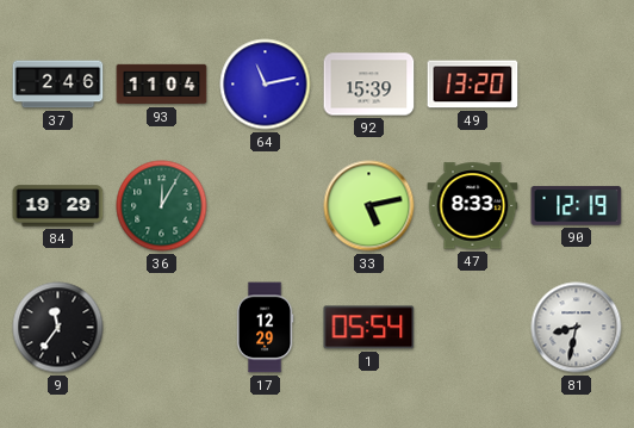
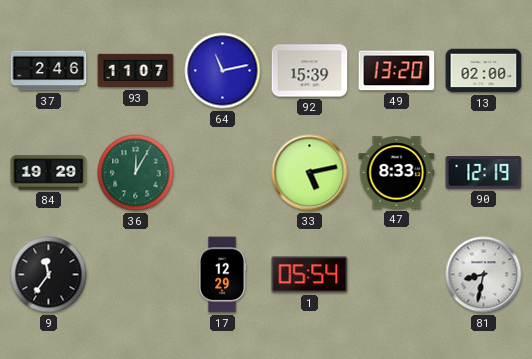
93: 11:04 -> 11:07
13: none -> 02:00
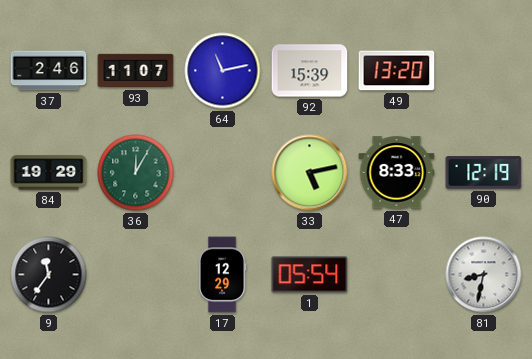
13: 02:00 -> none
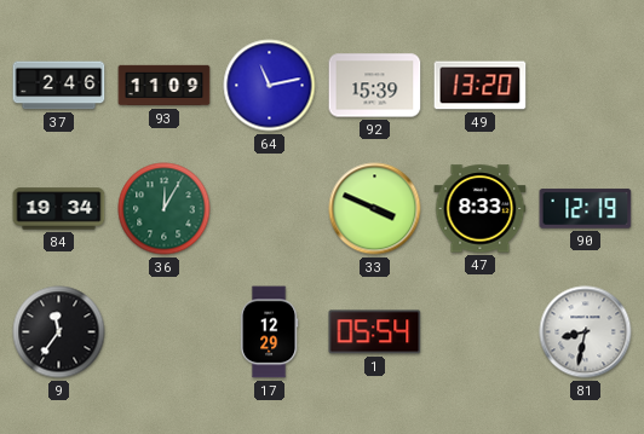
93: 11:07 -> 11:09
84: 19:29 -> 19:34
33: 5:13 -> 3:49
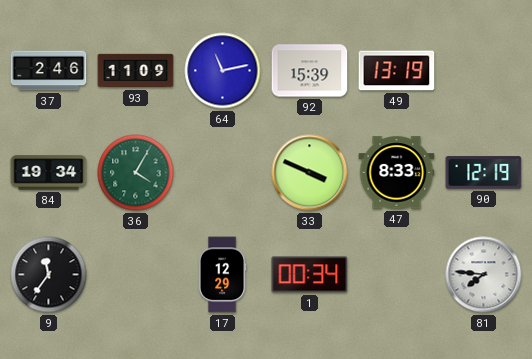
49: 13:20 -> 13:19
36: 12:05 -> 4:05
1: 05:54 -> 00:34
81: 8:32 -> 7:46
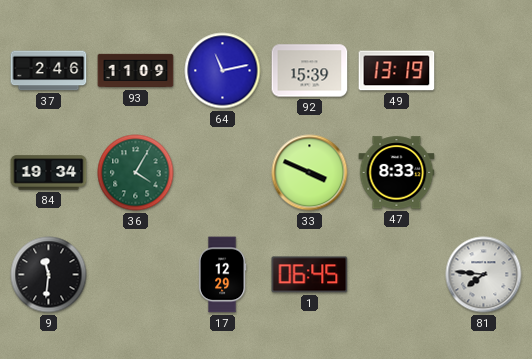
90: 12:19 -> none
9: 11:36 -> 11:31
1: 00:34 -> 06:45
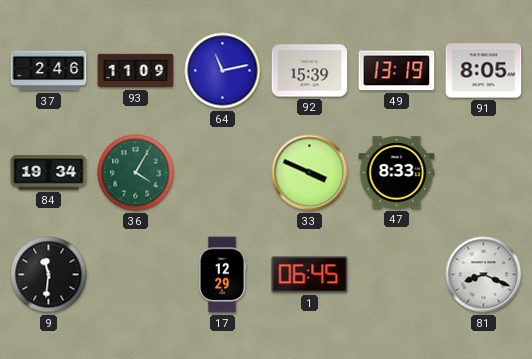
91: none -> 8:05
81: 7:46 -> 8:19
